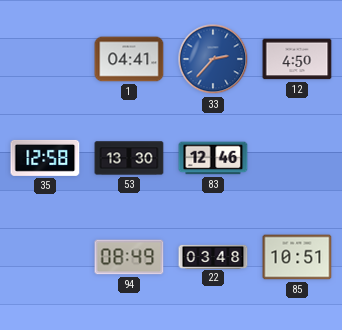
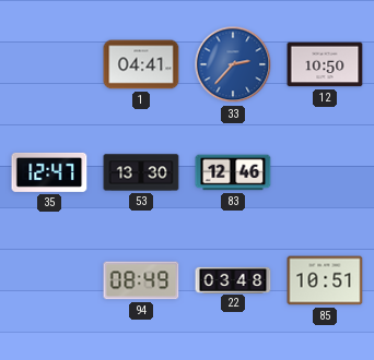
12: 4:50 -> 10:50
35: 12:58 -> 12:47
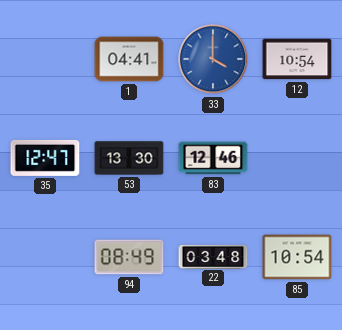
33: 2:37 -> 4:00
12: 10:50 -> 10:54
85: 10:51 -> 10:54
